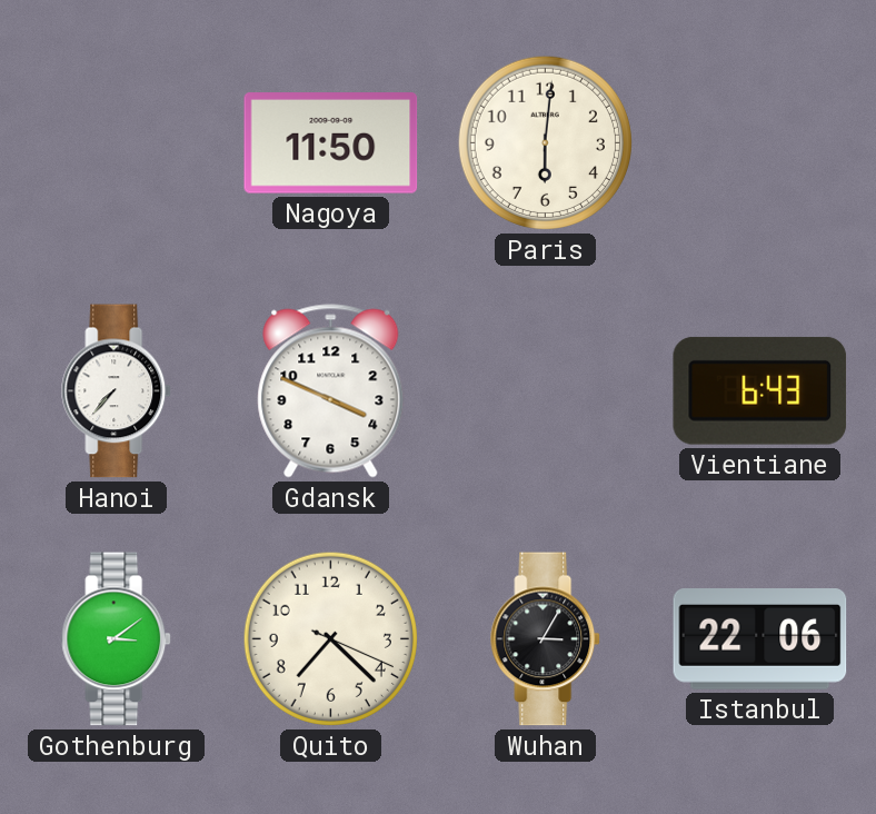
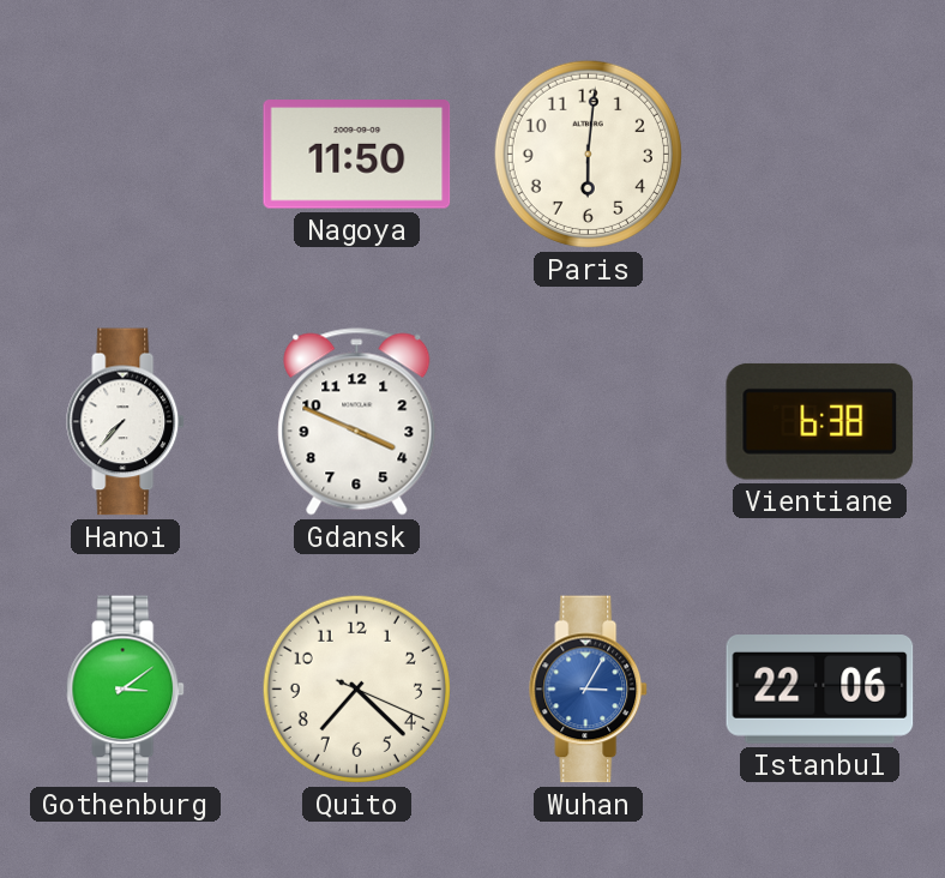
Vientiane: 6:43 -> 6:38
Wuhan dial: black -> blue
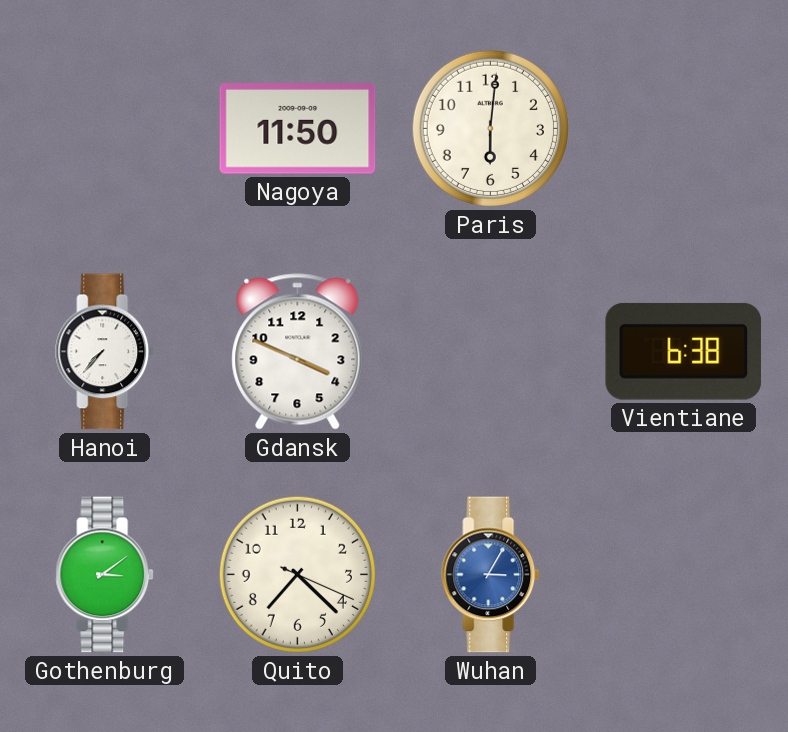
Istanbul: 22:06 -> none
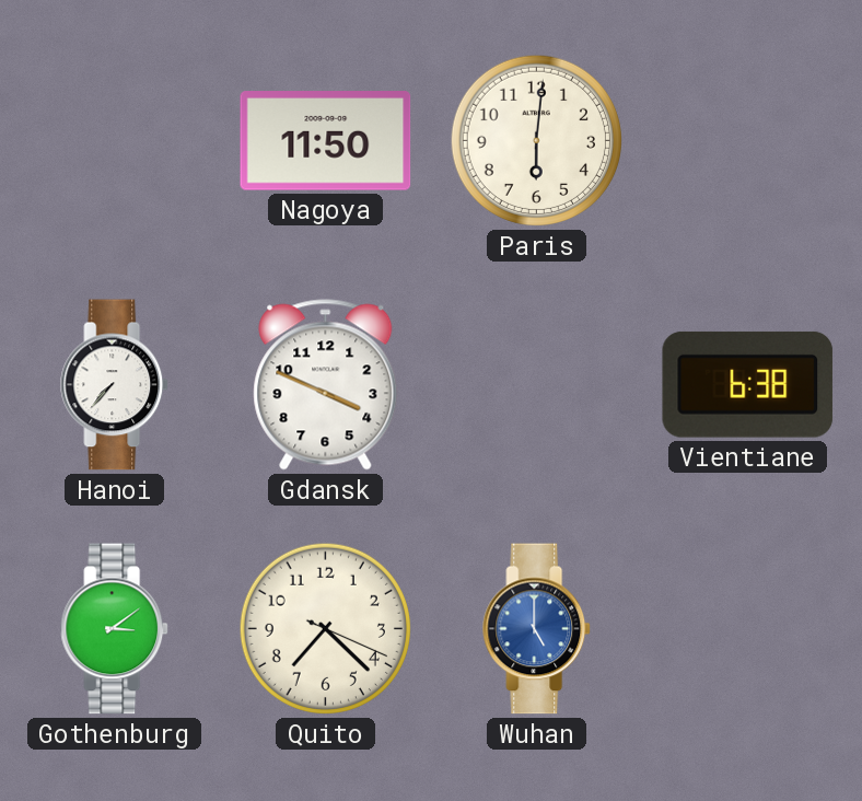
Wuhan: 3:05 -> 5:00
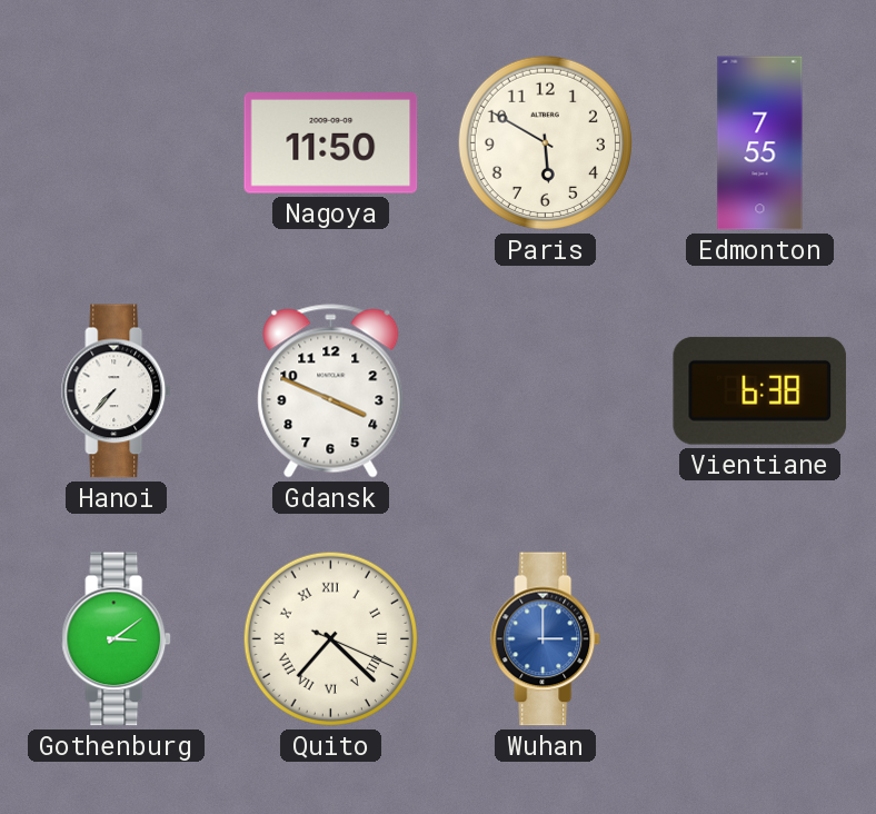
Paris: 6:01 -> 5:50
Edmonton: none -> 7:55
Quito numerals: Arabic -> Roman
Wuhan: 5:00 -> 3:00
